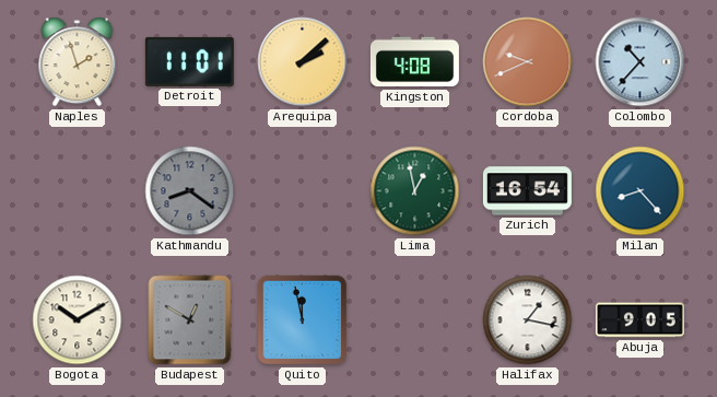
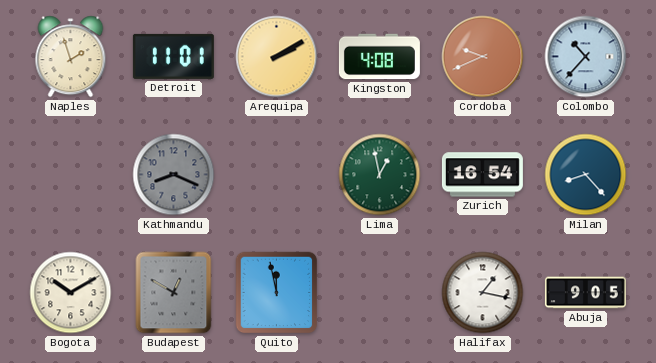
Arequipa: 2:08 -> 2:10
Kathmandu: 8:21 -> 8:19
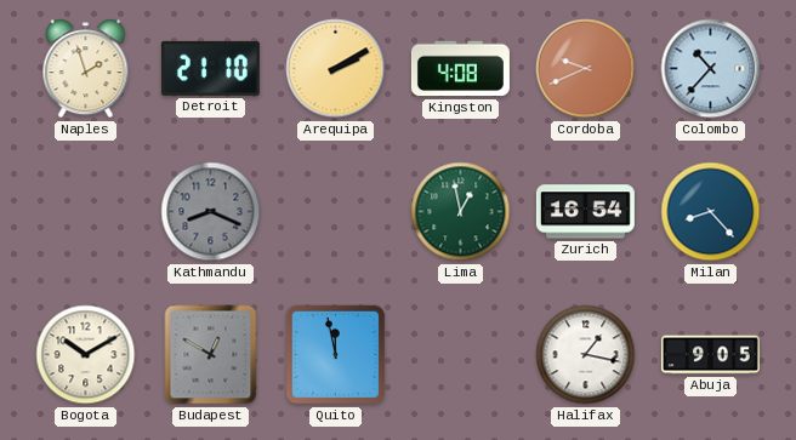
Detroit: 11:01 -> 21:10
